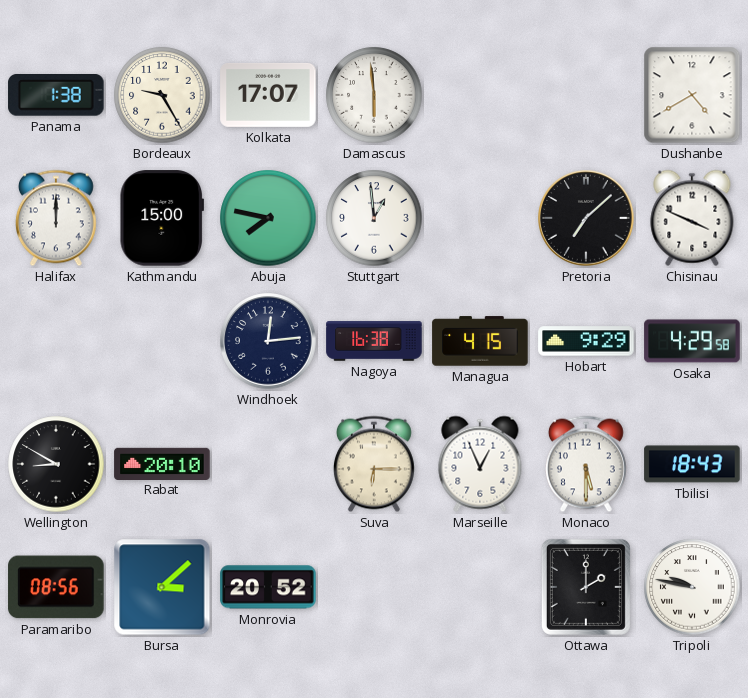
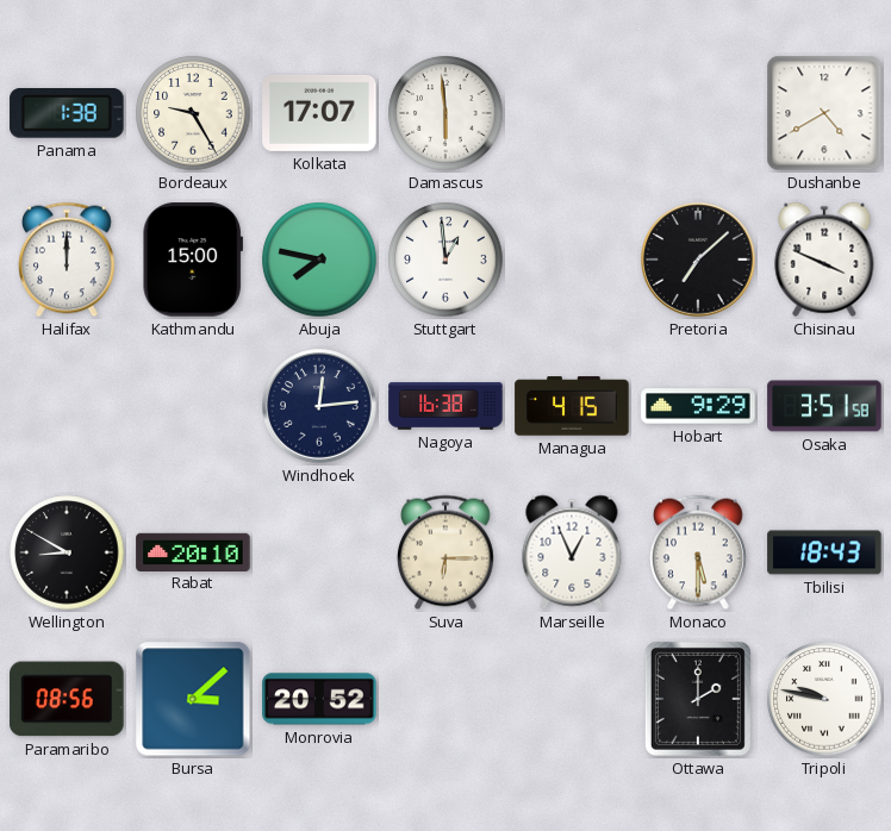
Osaka: 4:29 -> 3:51
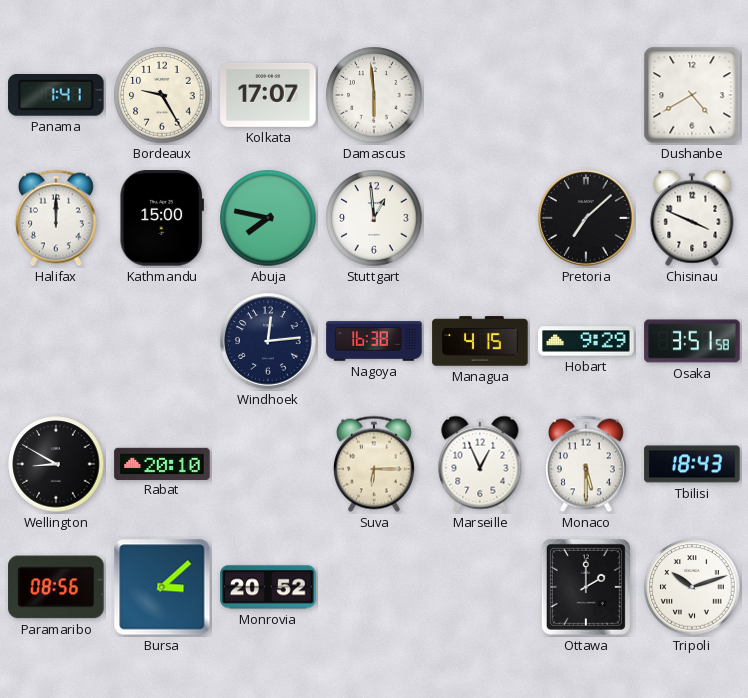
Panama: 1:38 -> 1:41
Tripoli: 9:47 -> 10:12
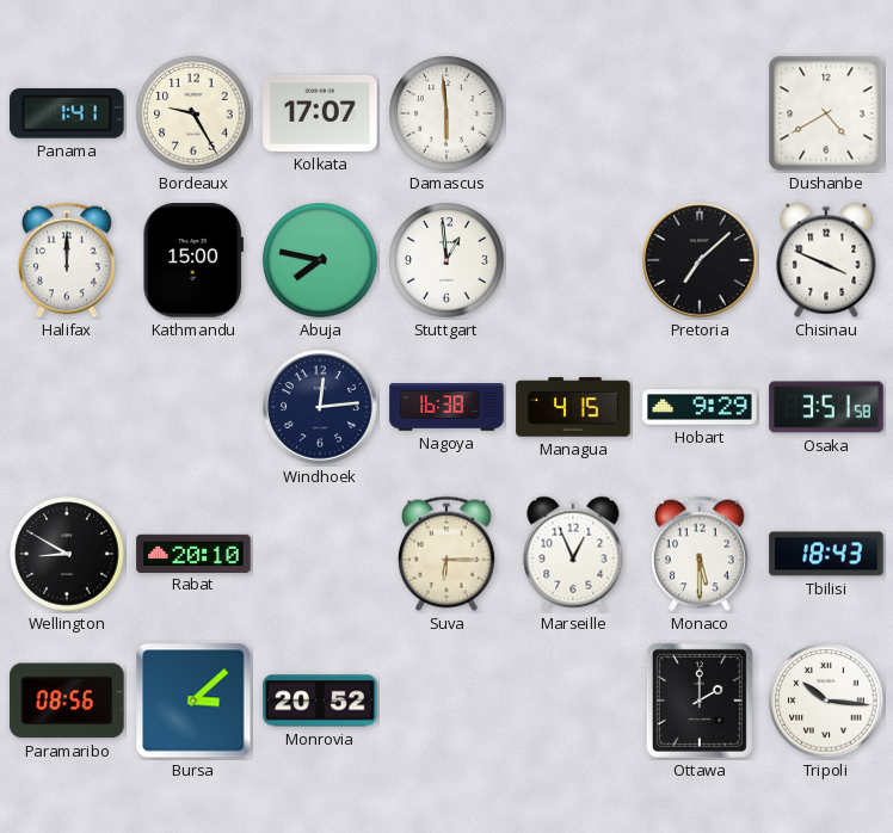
Tripoli: 10:12 -> 10:16
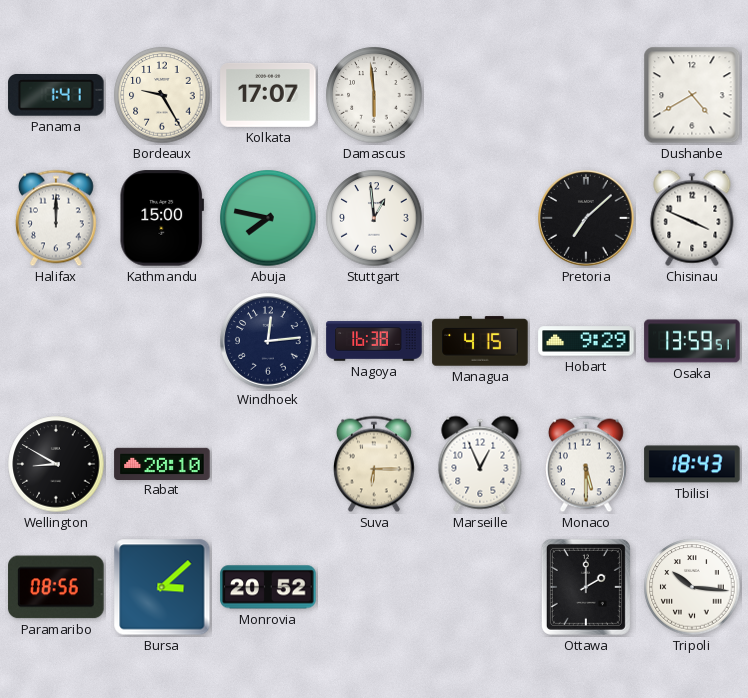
Osaka: 3:51 -> 13:59
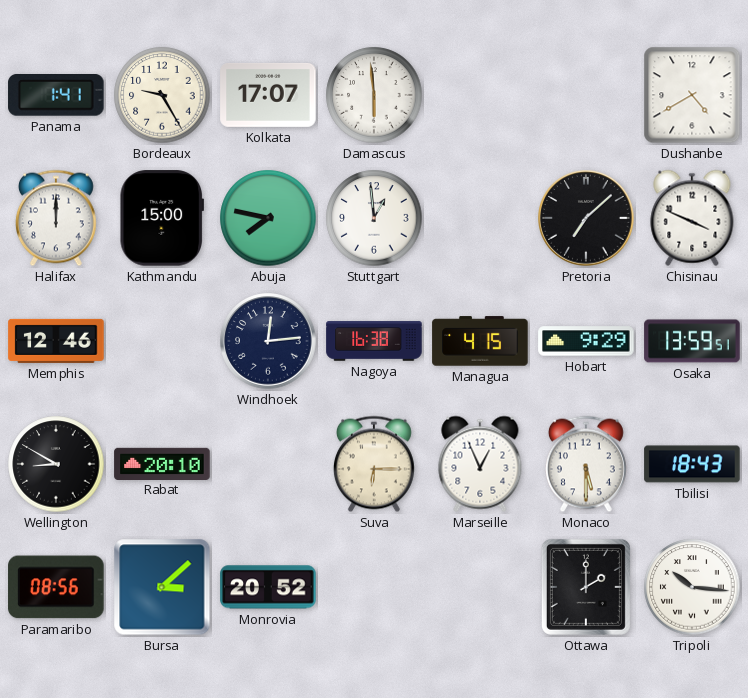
Memphis: none -> 12:46
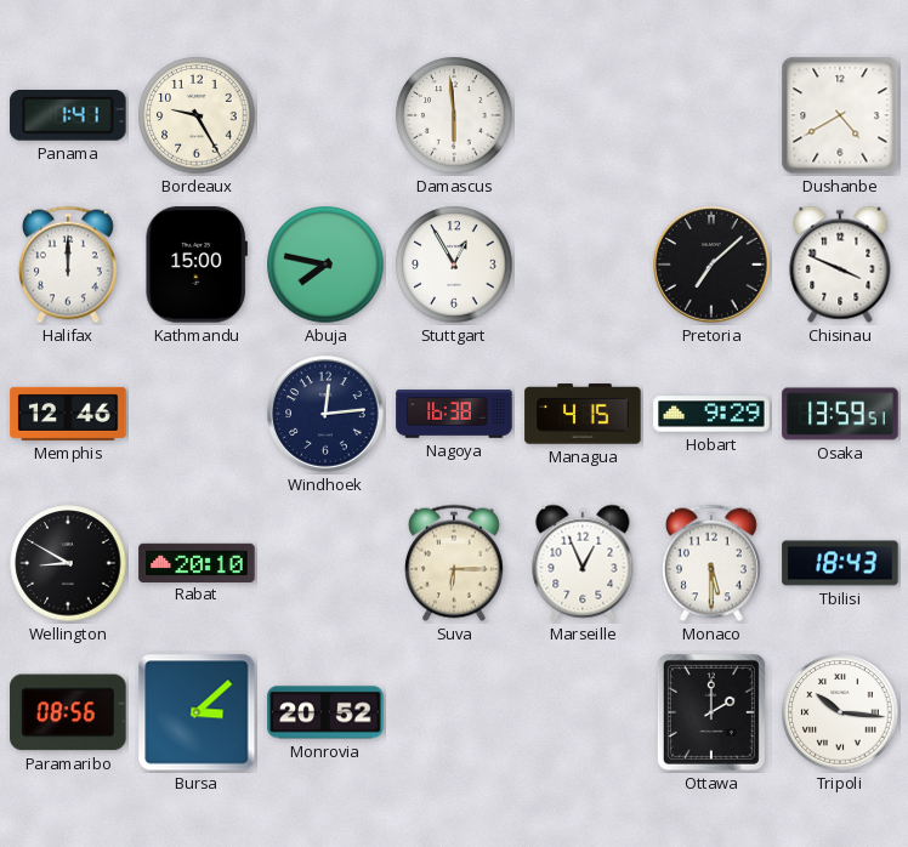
Kolkata: 17:07 -> none
Stuttgart: 12:59 -> 12:55
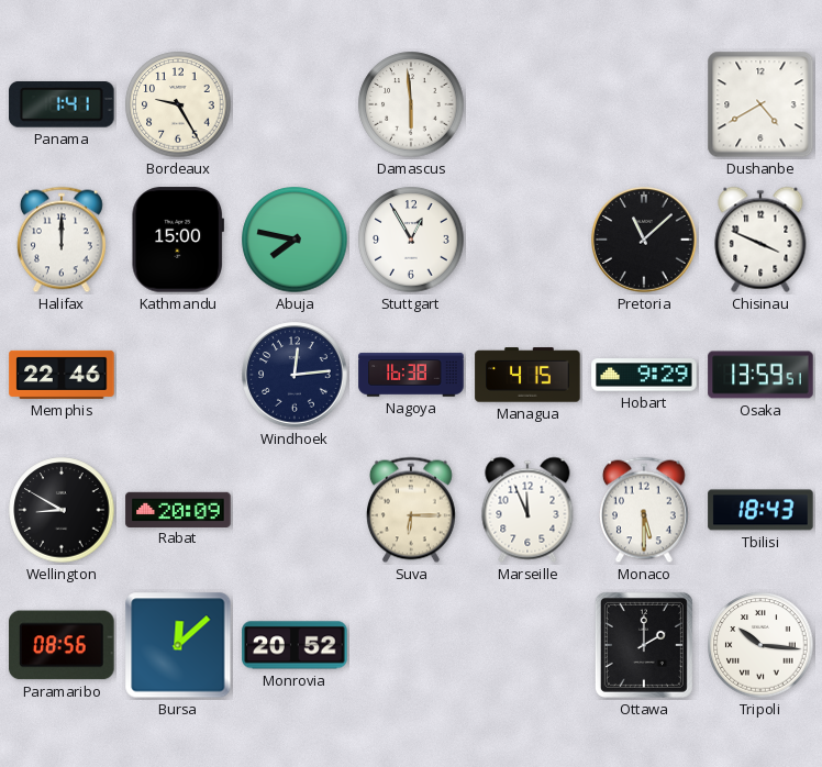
Pretoria: 7:08 -> 11:08
Memphis: 12:46 -> 22:46
Rabat: 20:10 -> 20:09
Marseille: 12:56 -> 11:56
Bursa: 3:08 -> 12:08
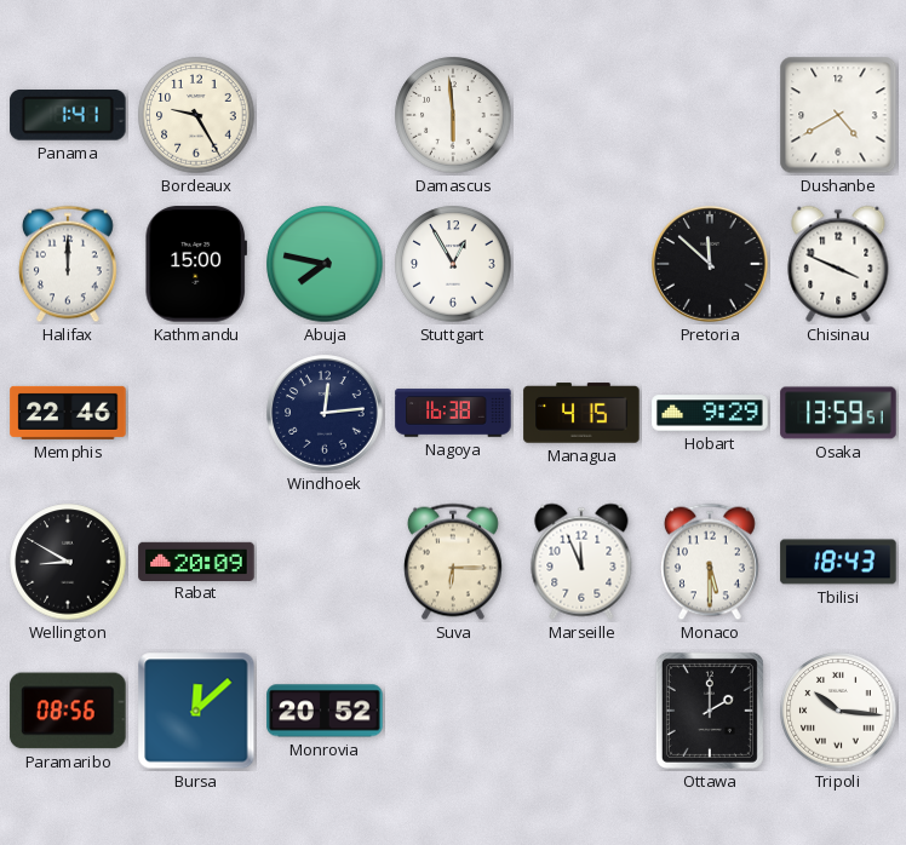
Pretoria: 11:08 -> 11:52
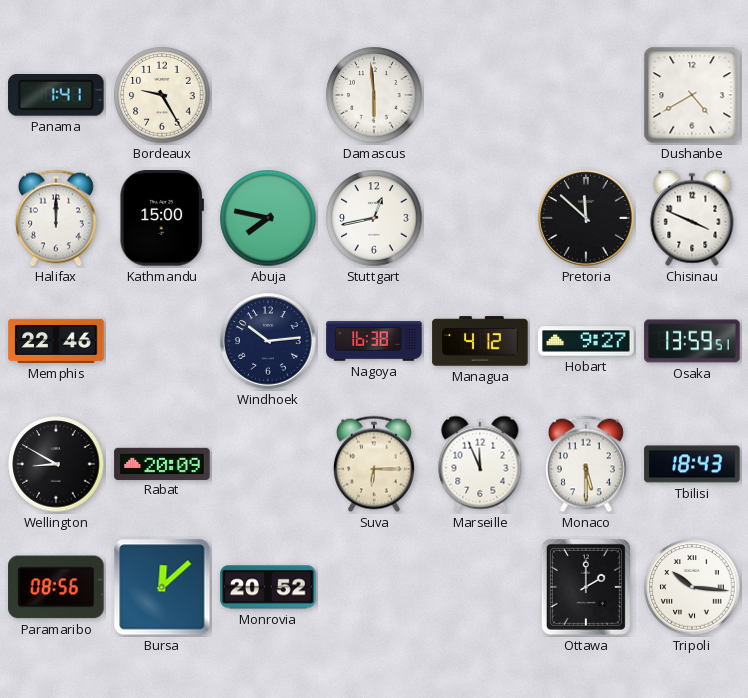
Stuttgart: 12:55 -> 12:43
Windhoek: 12:14 -> 10:14
Managua: 4:15 -> 4:12
Hobart: 9:29 -> 9:27
